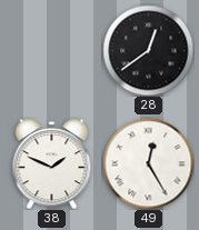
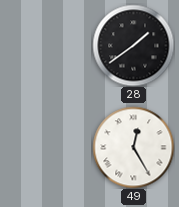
28: 12:39 -> 1:39
38: 1:49 -> none
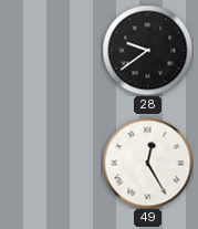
28: 1:39 -> 9:39
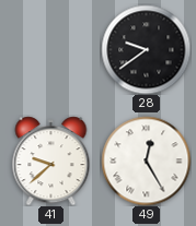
41: none -> 9:38
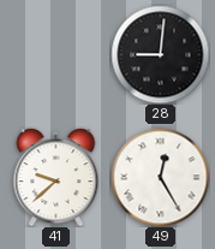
28: 9:39 -> 9:01
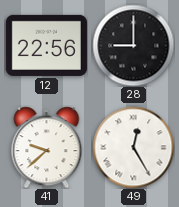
12: none -> 22:56
28: 9:01 -> 9:00
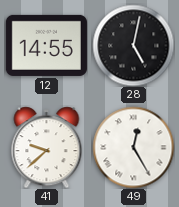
12: 22:56 -> 14:55
28: 9:00 -> 5:02
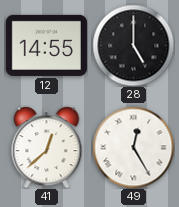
28: 5:02 -> 5:00
41: 9:38 -> 12:38
